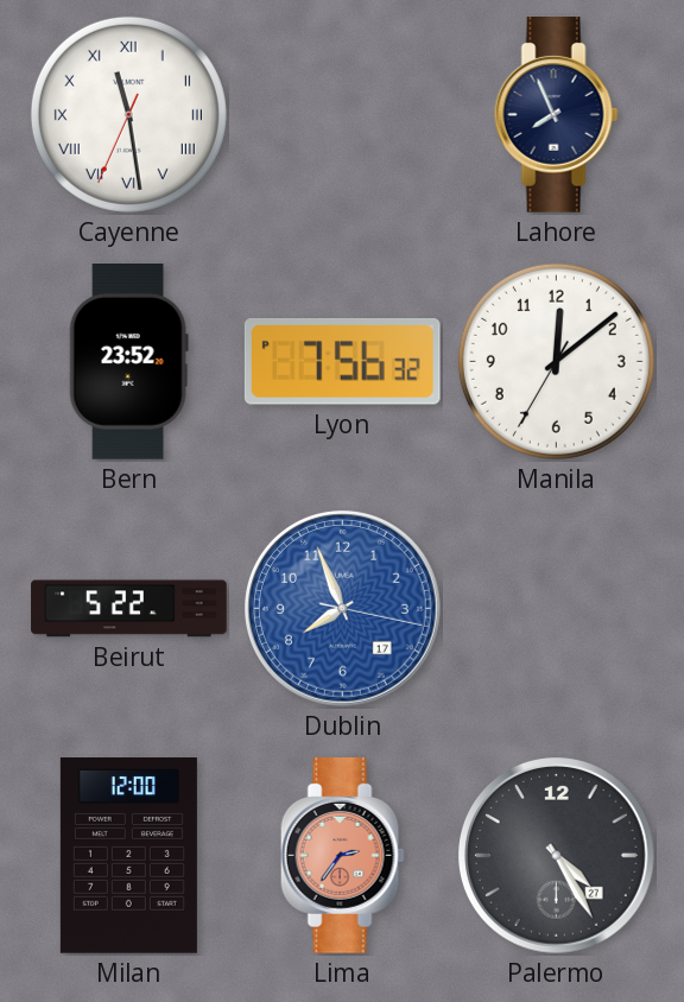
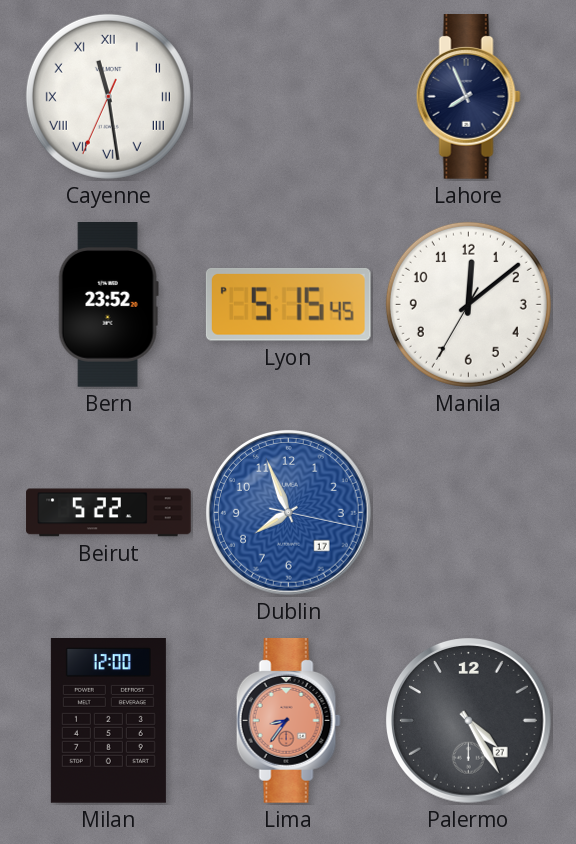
Lyon: 7:56 -> 5:15
Lima: 2:36 -> 8:36
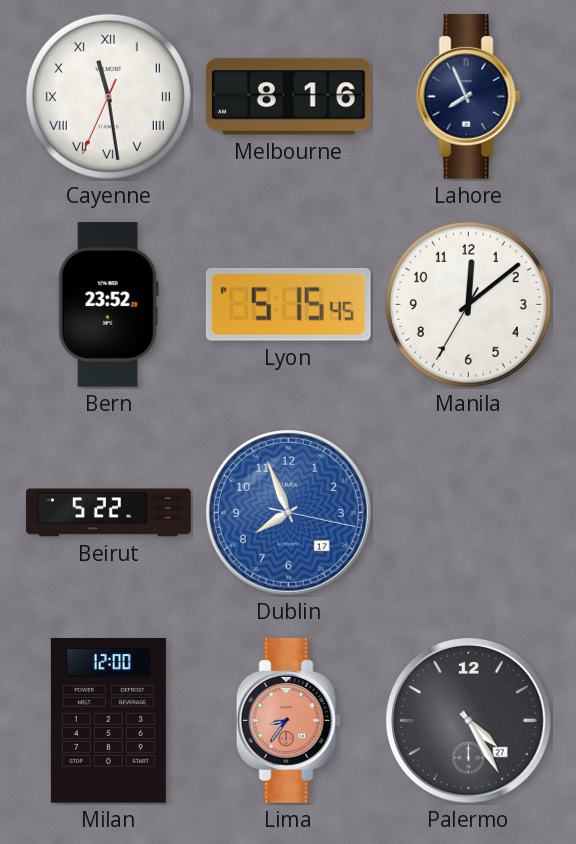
Melbourne: none -> 8:16
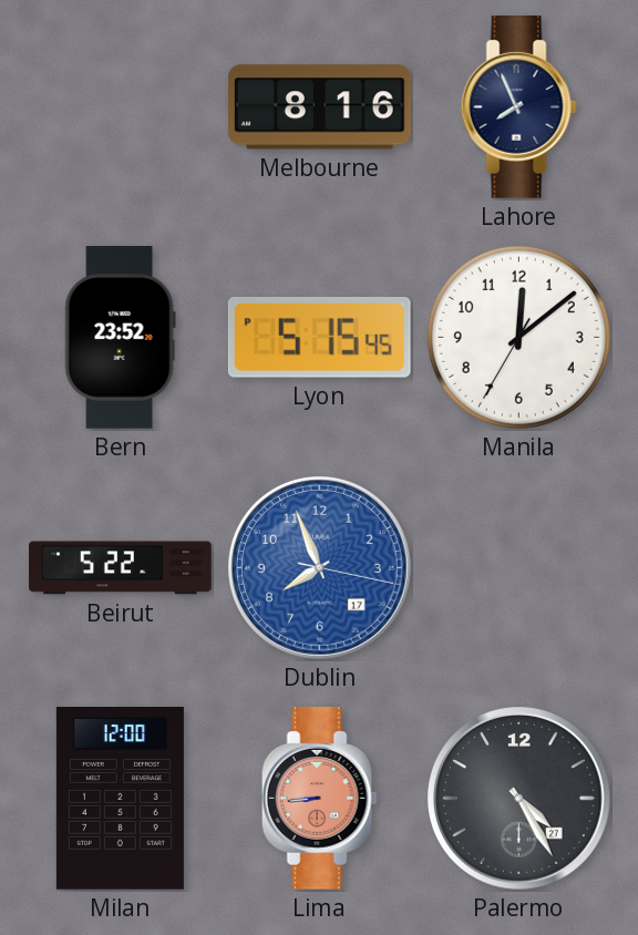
Cayenne: 11:28 -> none
Lima: 8:36 -> 8:44
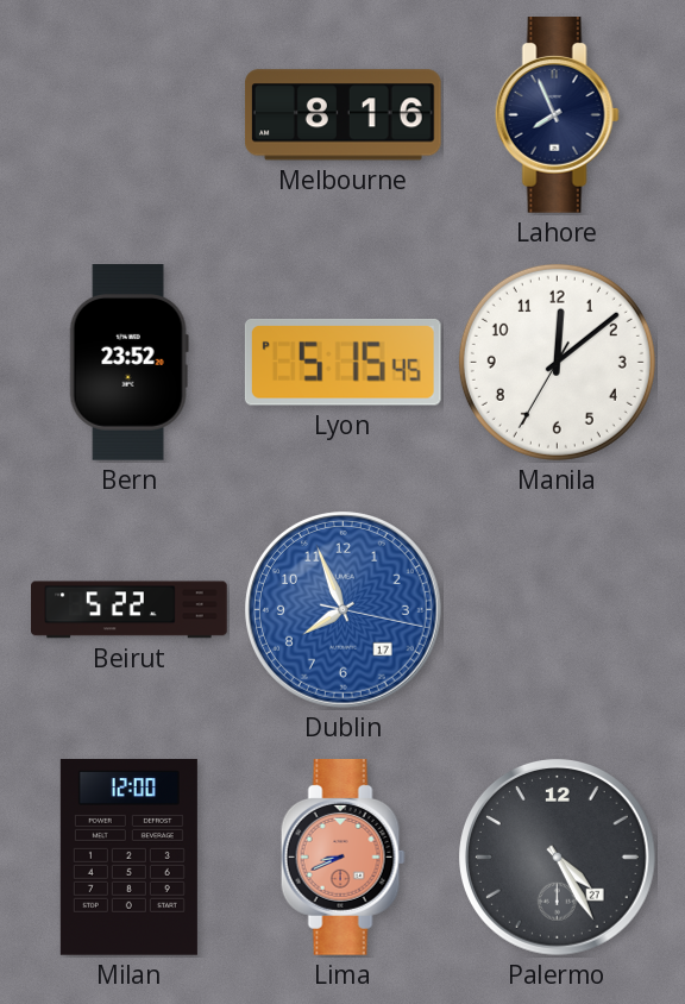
Lima: 8:44 -> 8:41
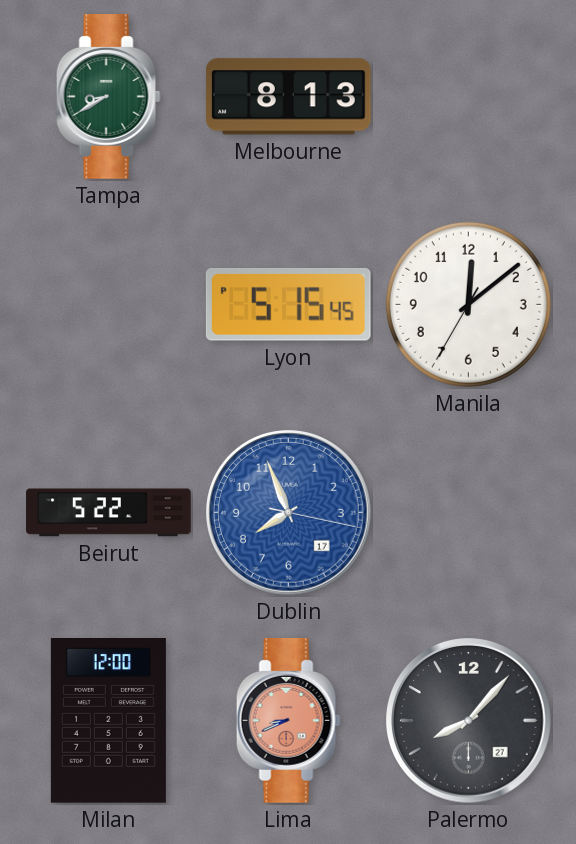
Tampa: none -> 8:40
Melbourne: 8:16 -> 8:13
Lahore: 7:56 -> none
Bern: 23:52 -> none
Palermo: 4:25 -> 8:07
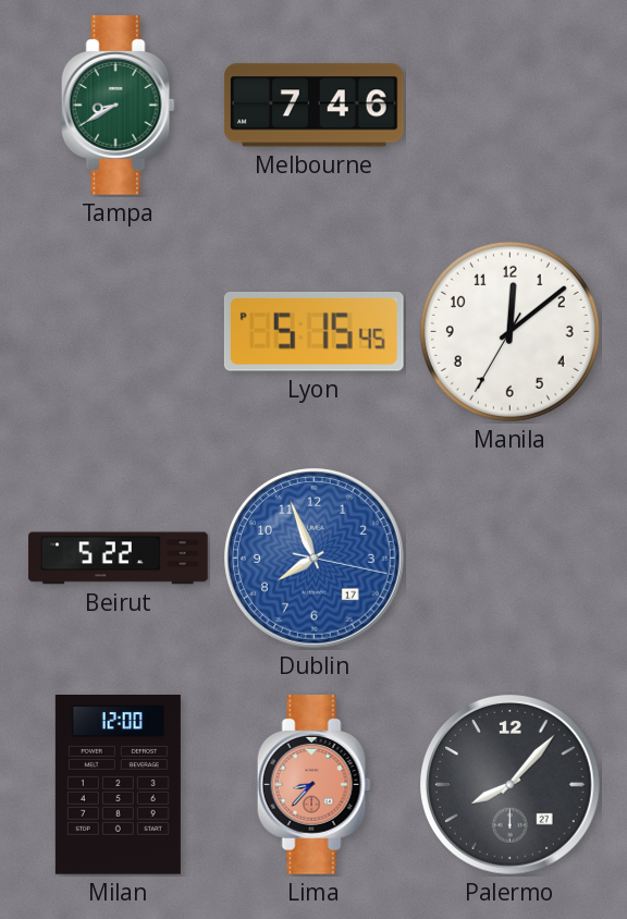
Melbourne: 8:13 -> 7:46
Lima: 8:41 -> 8:37
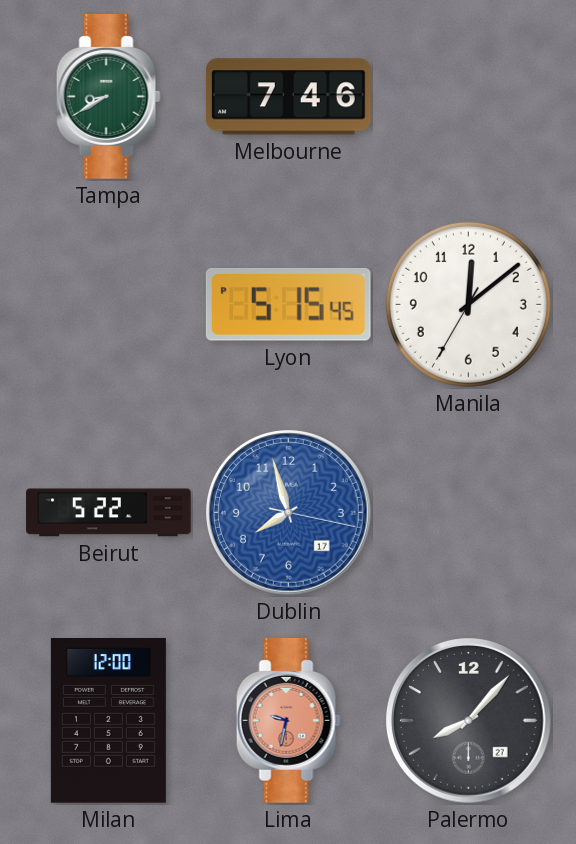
Dublin: 7:56 -> 7:57
Lima: 8:37 -> 9:32
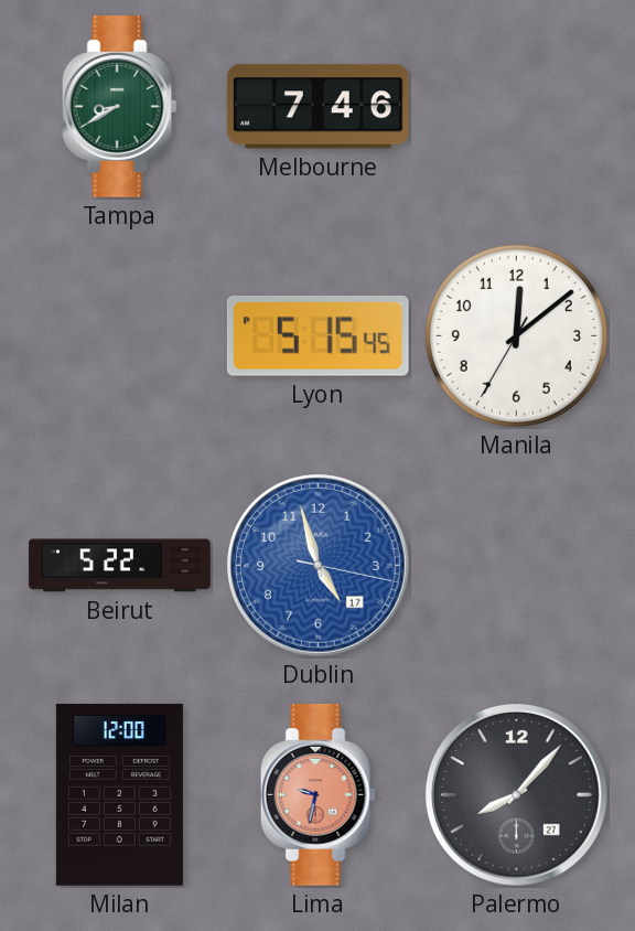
Dublin: 7:57 -> 4:57
